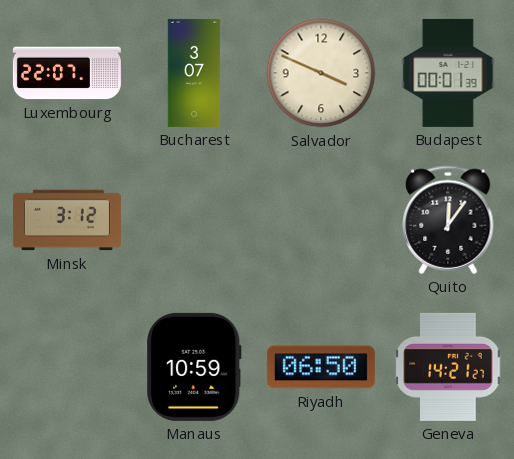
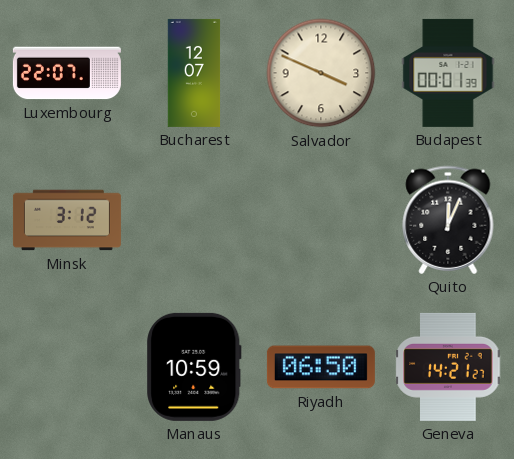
Bucharest: 3:07 -> 12:07
Quito: 12:06 -> 12:04
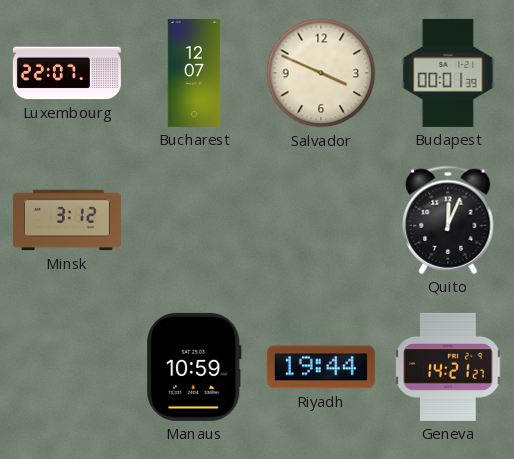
Riyadh: 06:50 -> 19:44
